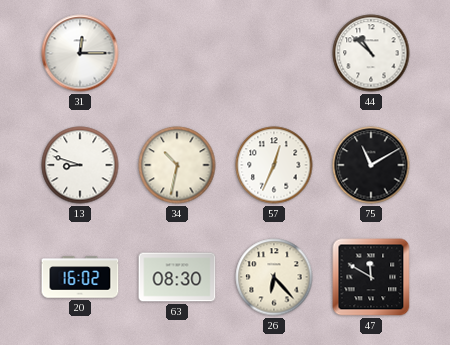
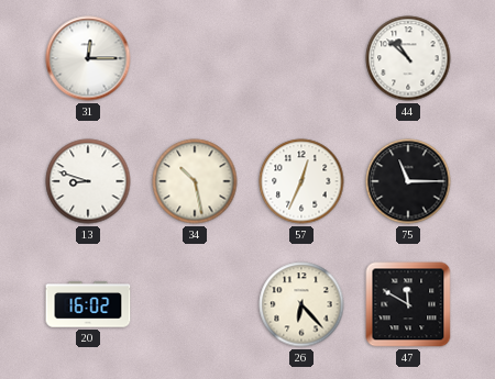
34: 10:32 -> 10:28
75: 11:10 -> 11:15
63: 08:30 -> none
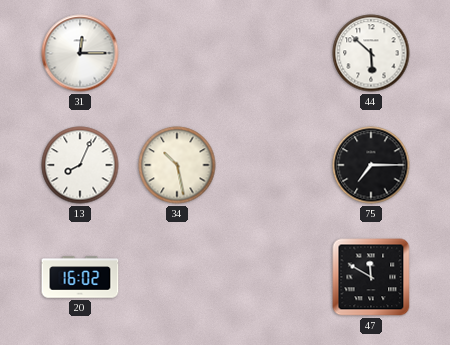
44: 10:52 -> 5:52
13: 8:48 -> 8:04
57: 12:34 -> none
75: 11:15 -> 7:15
26: 6:23 -> none
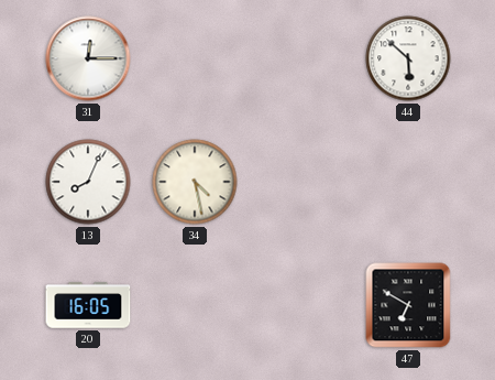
34: 10:28 -> 4:28
75: 7:15 -> none
20: 16:02 -> 16:05
47: 11:50 -> 6:50
